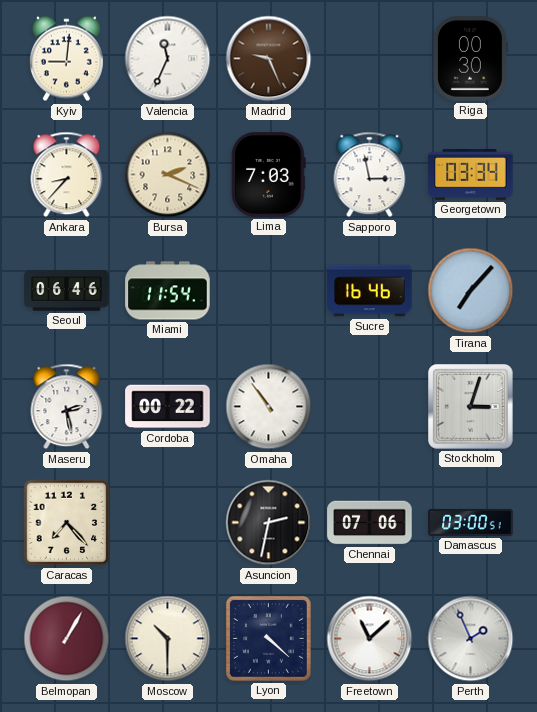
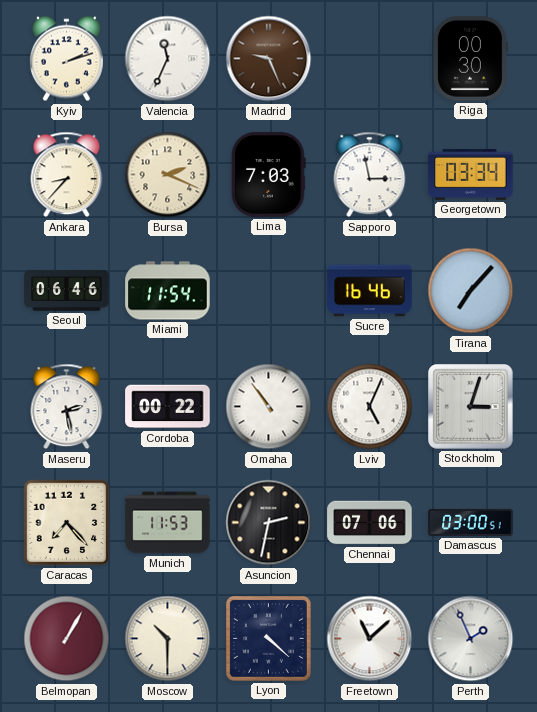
Kyiv: 9:01 -> 2:12
Lviv: none -> 5:04
Munich: none -> 11:53
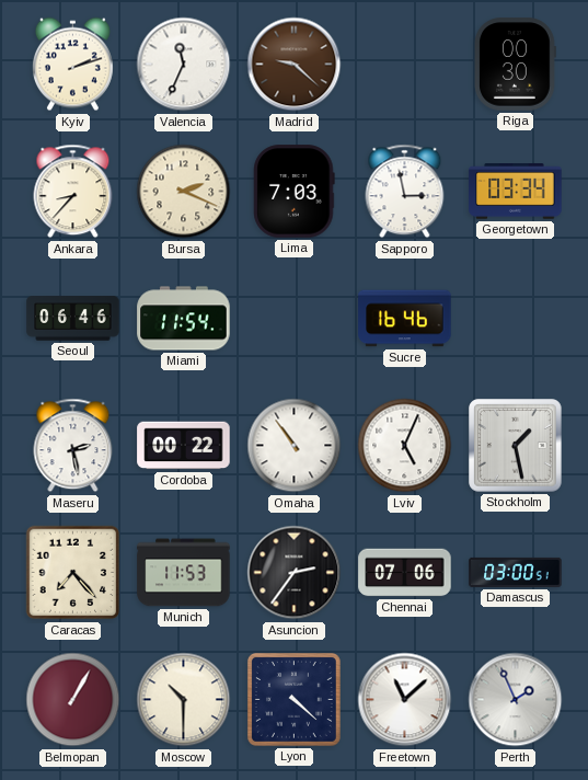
Madrid: 9:26 -> 9:22
Tirana: 7:07 -> none
Stockholm: 3:03 -> 1:28
Asuncion: 2:32 -> 2:36
